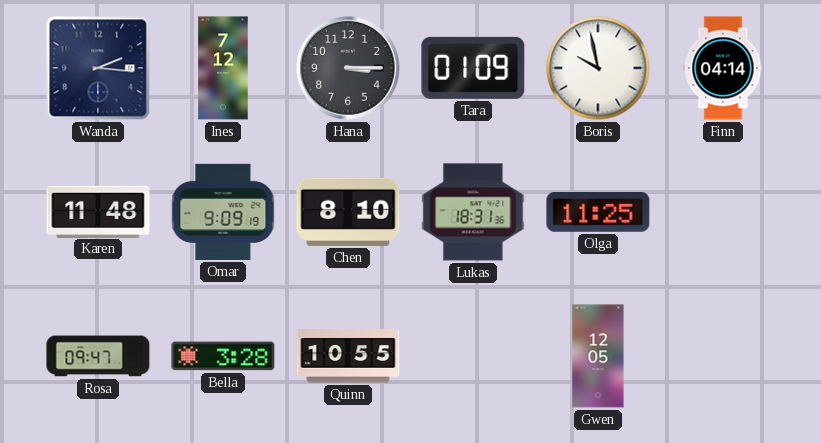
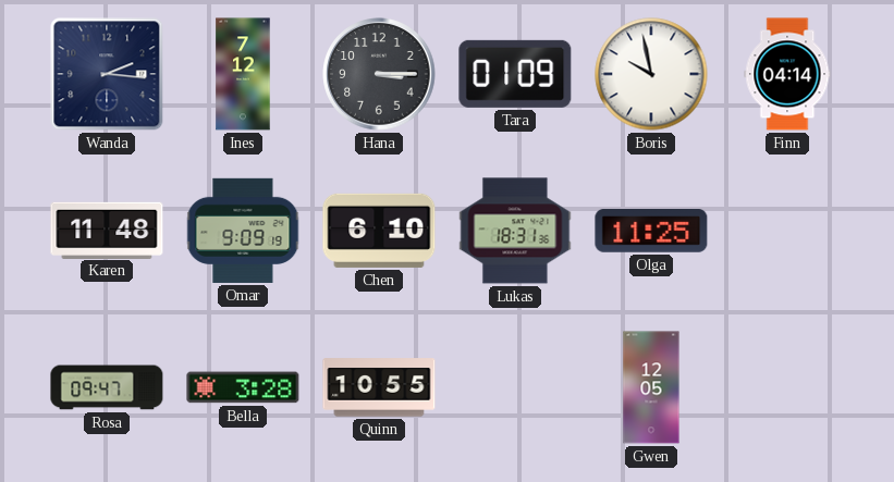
Chen: 8:10 -> 6:10
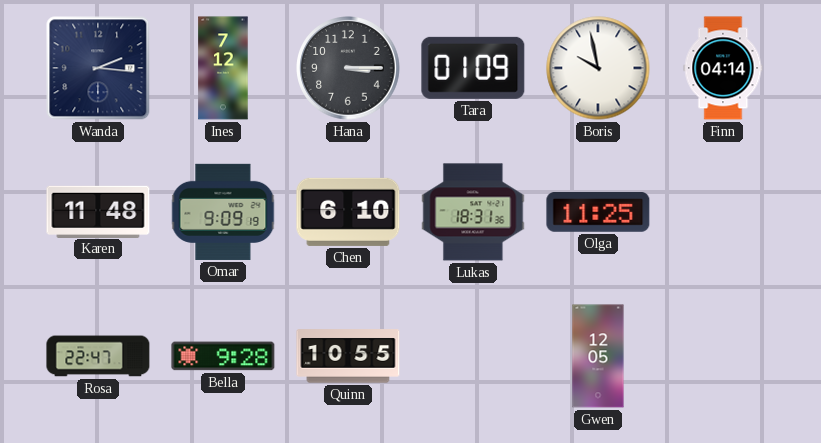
Rosa: 09:47 -> 22:47
Bella: 3:28 -> 9:28
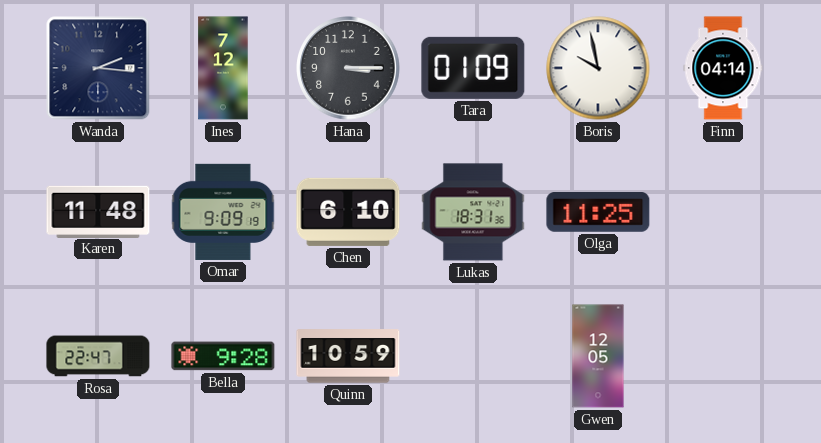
Quinn: 10:55 -> 10:59
